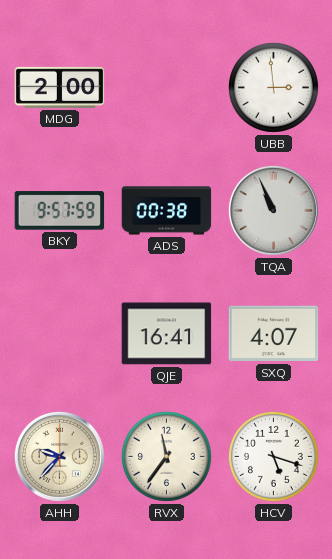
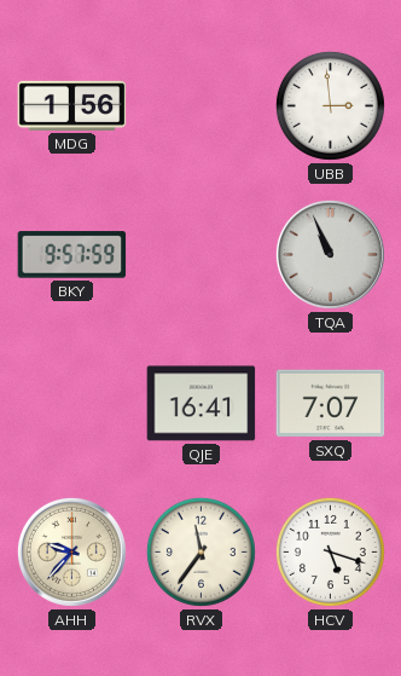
MDG: 2:00 -> 1:56
ADS: 00:38 -> none
SXQ: 4:07 -> 7:07
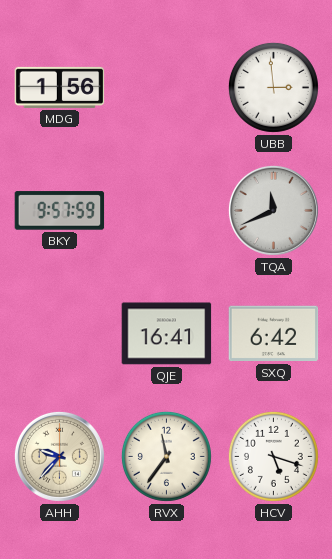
TQA: 10:56 -> 11:41
SXQ: 7:07 -> 6:42
